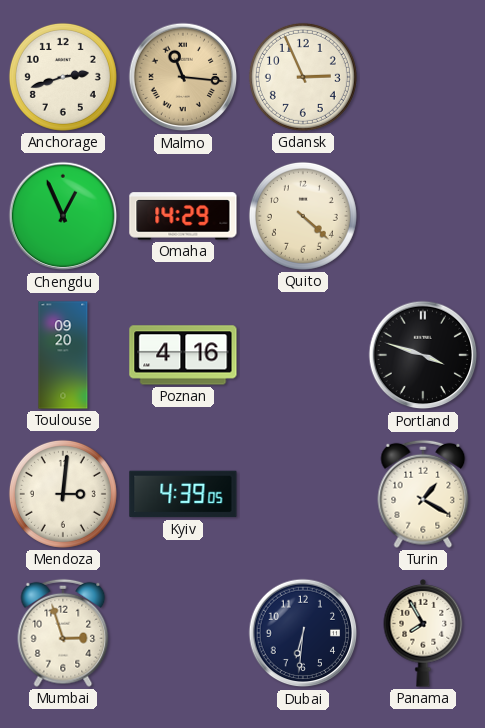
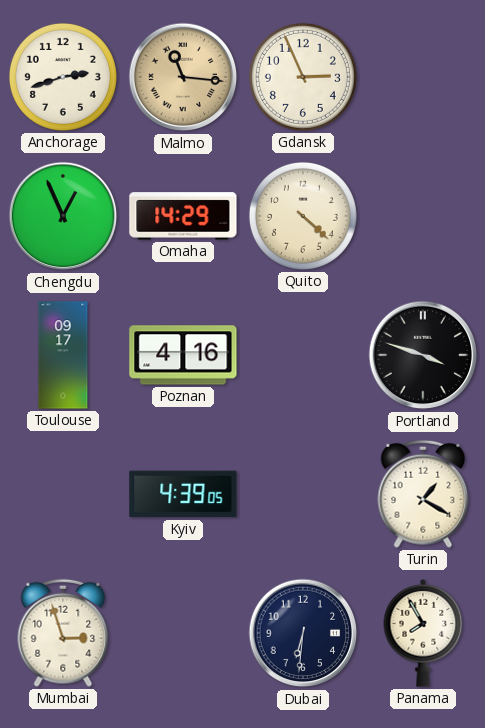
Toulouse: 09:20 -> 09:17
Mendoza: 3:01 -> none
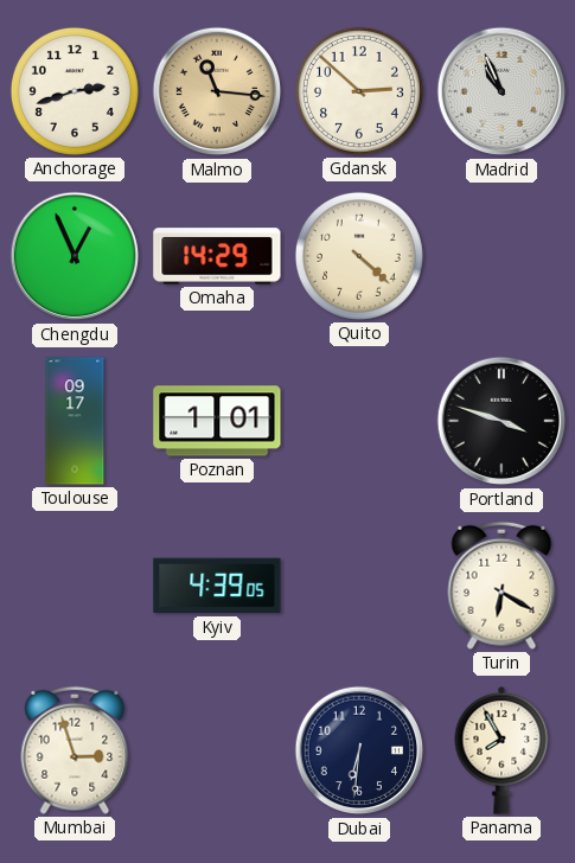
Gdansk: 2:56 -> 2:52
Madrid: none -> 10:56
Poznan: 4:16 -> 1:01
Turin: 1:20 -> 6:20
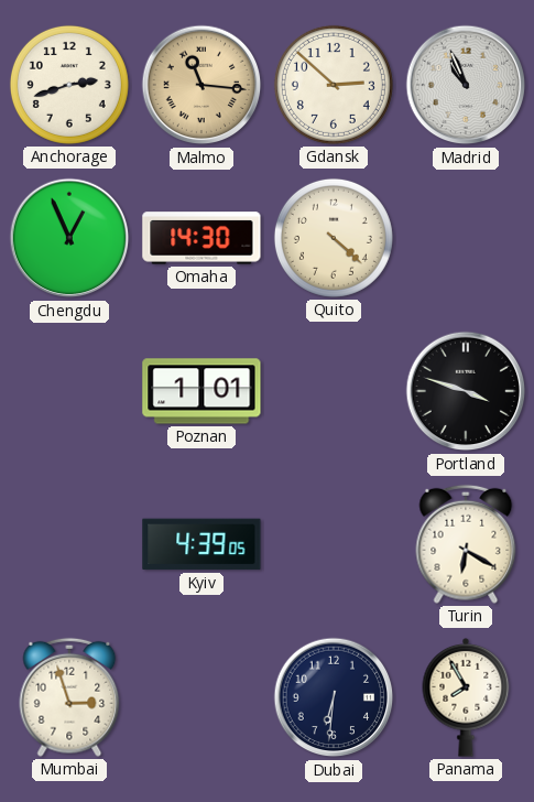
Omaha: 14:29 -> 14:30
Toulouse: 09:17 -> none
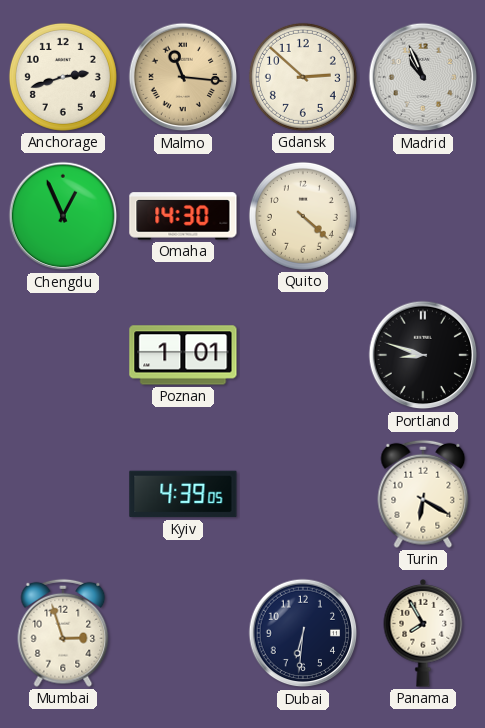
Portland: 3:48 -> 8:48
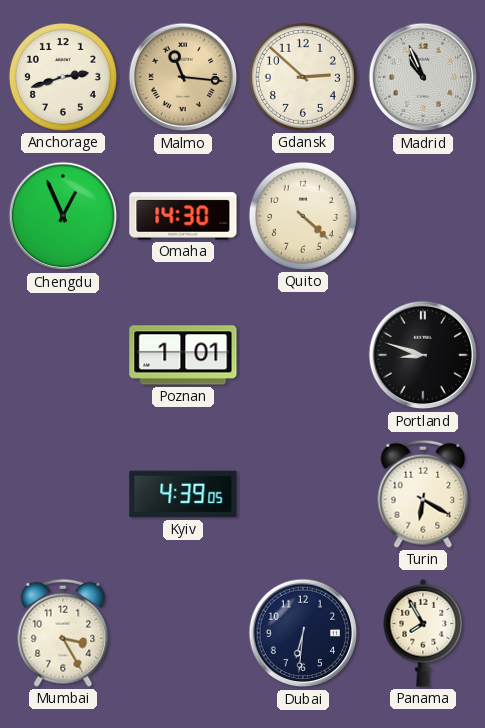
Mumbai: 2:57 -> 3:25
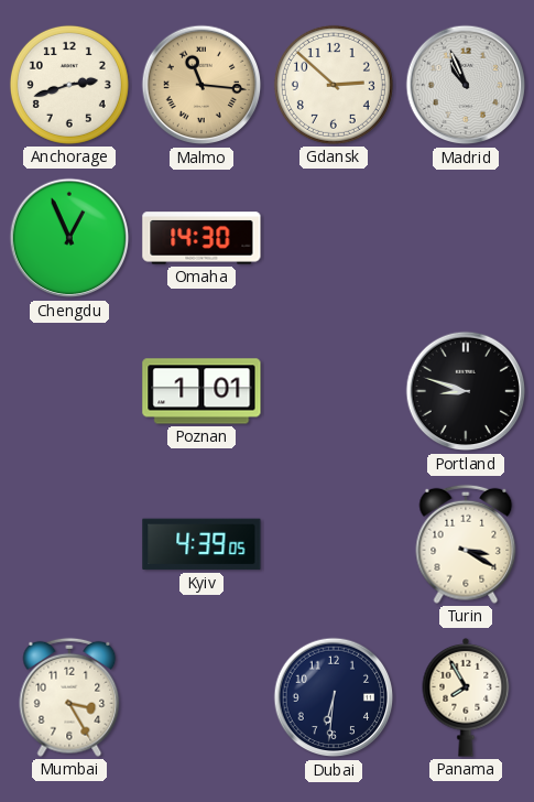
Quito: 4:22 -> none
Turin: 6:20 -> 3:20
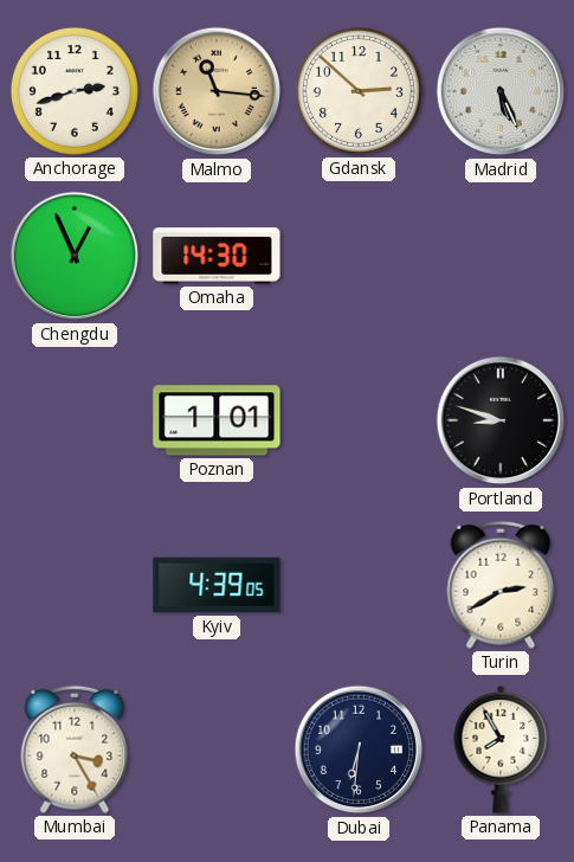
Madrid: 10:56 -> 5:26
Turin: 3:20 -> 2:40
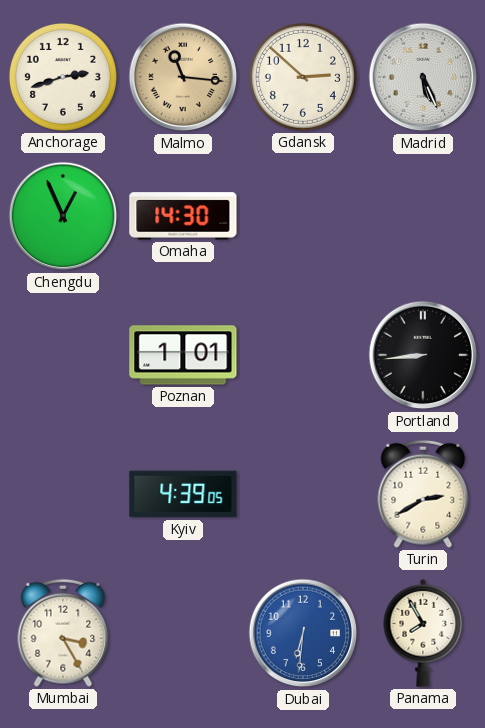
Portland: 8:48 -> 8:44
Dubai dial: navy -> blue
